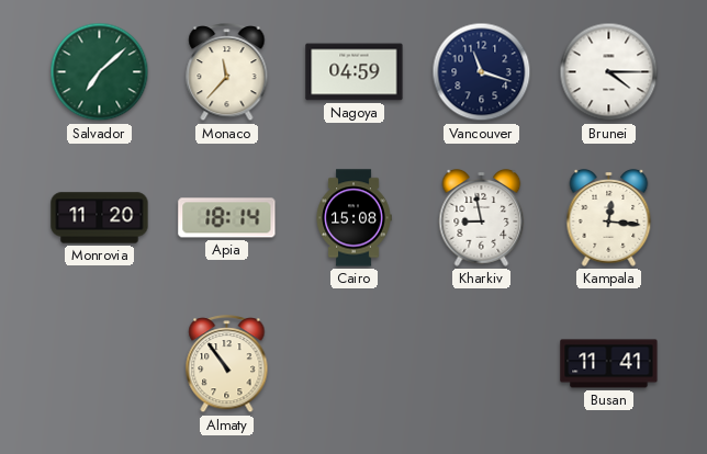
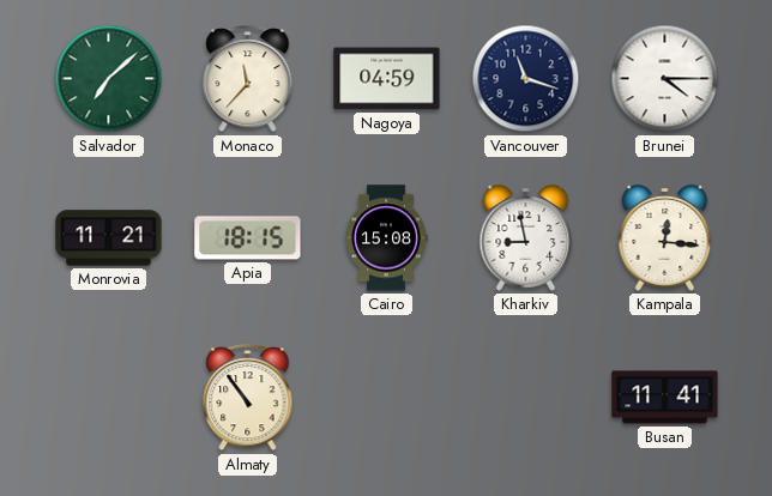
Monrovia: 11:20 -> 11:21
Apia: 18:14 -> 18:15
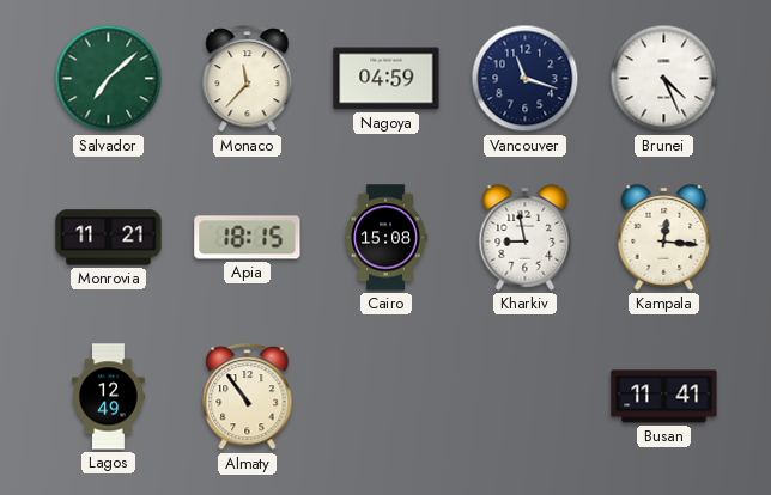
Brunei: 4:15 -> 4:26
Lagos: none -> 12:49
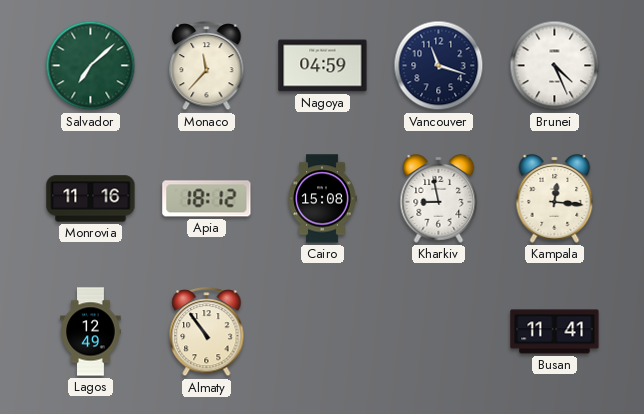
Monrovia: 11:21 -> 11:16
Apia: 18:15 -> 18:12
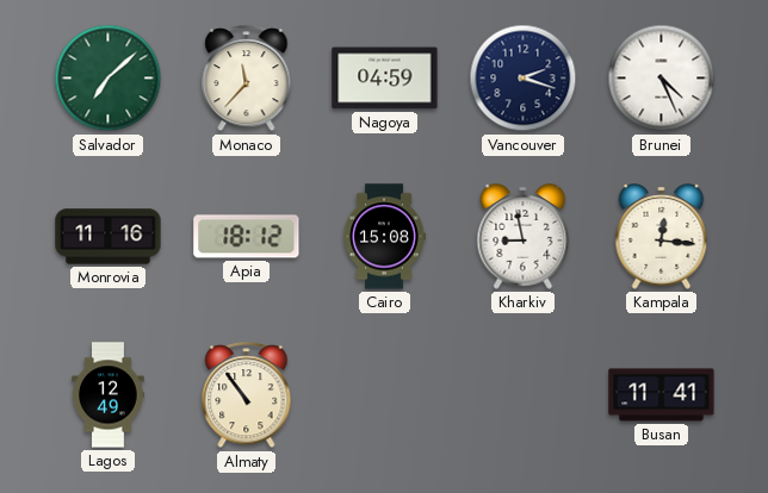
Vancouver: 11:18 -> 2:18
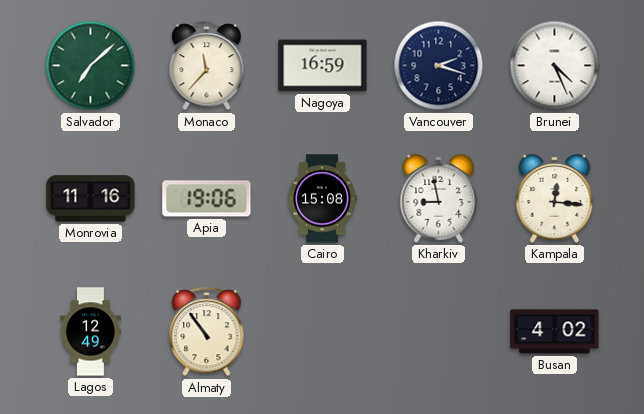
Nagoya: 04:59 -> 16:59
Apia: 18:12 -> 19:06
Busan: 11:41 -> 4:02
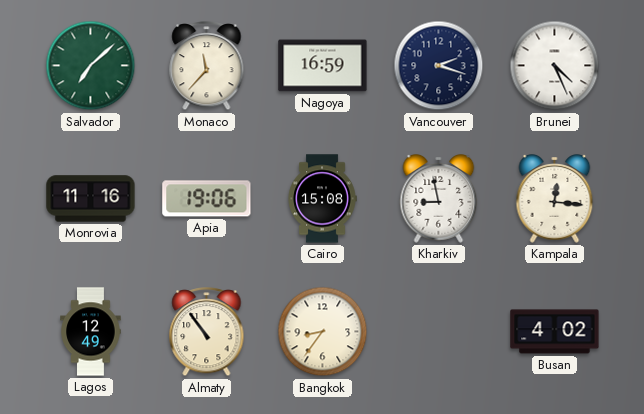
Bangkok: none -> 8:36
